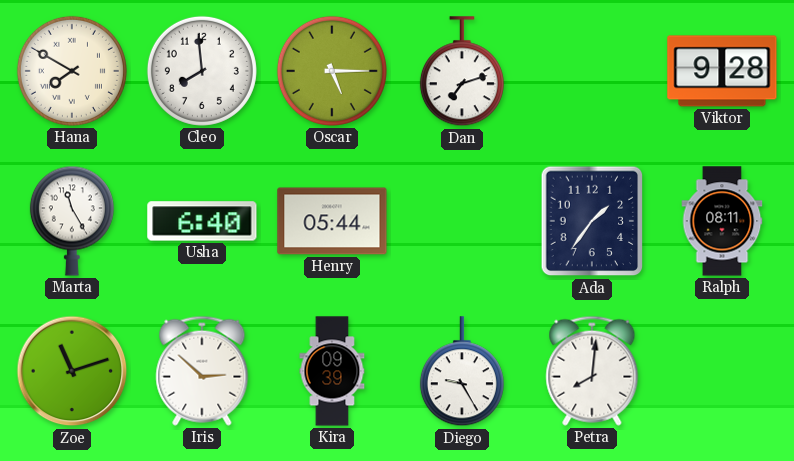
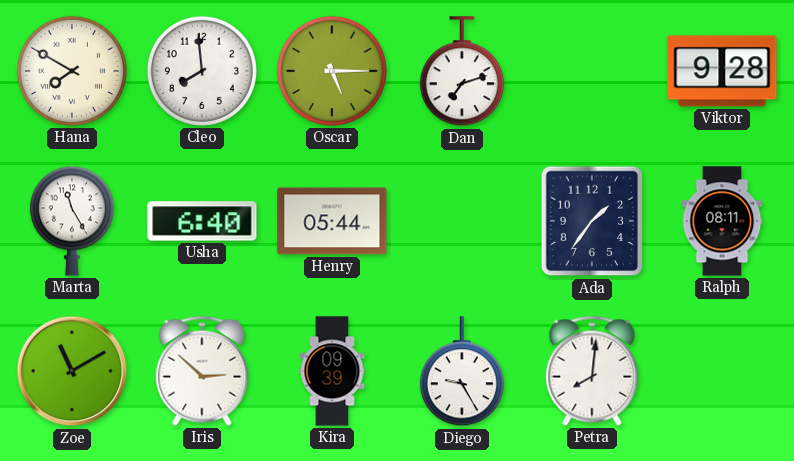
Zoe: 11:12 -> 11:10
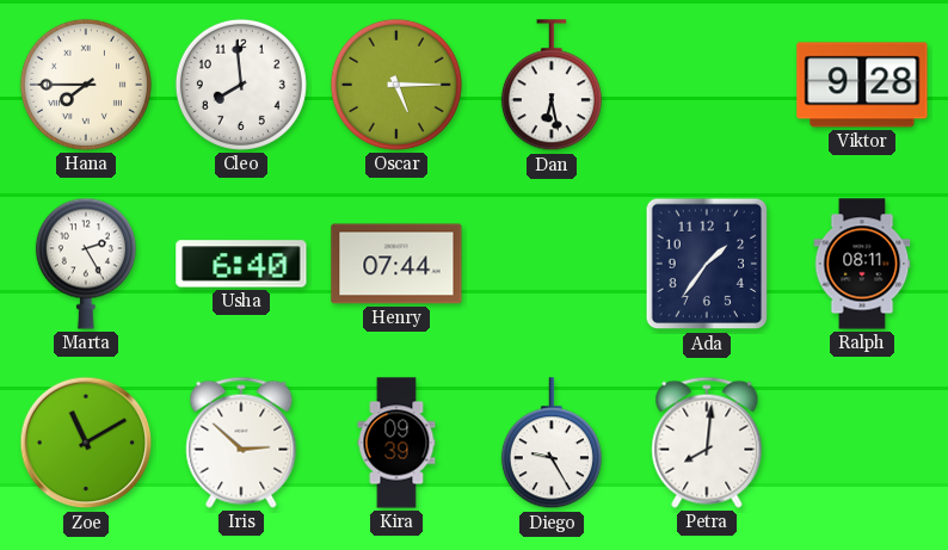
Hana: 7:50 -> 7:45
Dan: 7:12 -> 6:28
Marta: 11:25 -> 2:25
Henry: 05:44 -> 07:44
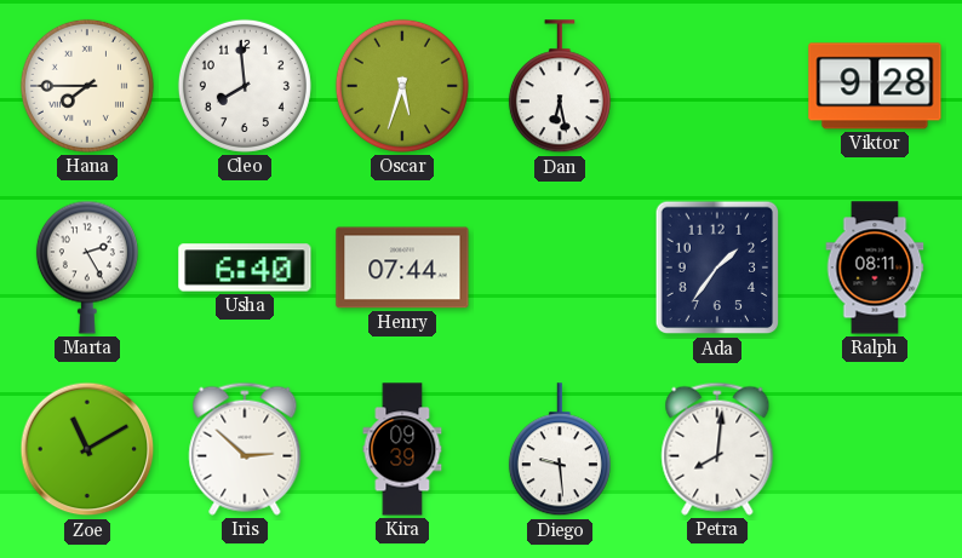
Oscar: 5:15 -> 5:33
Diego: 9:25 -> 9:29
